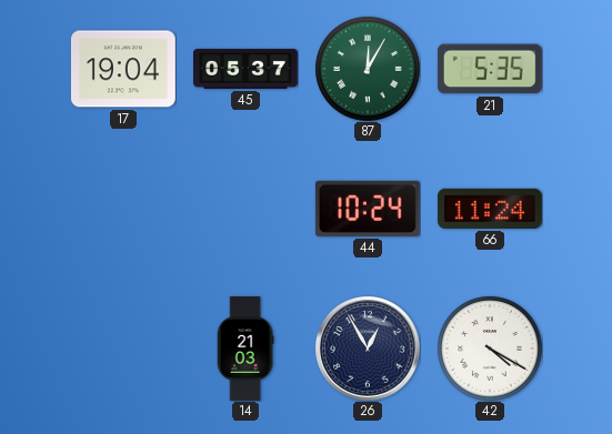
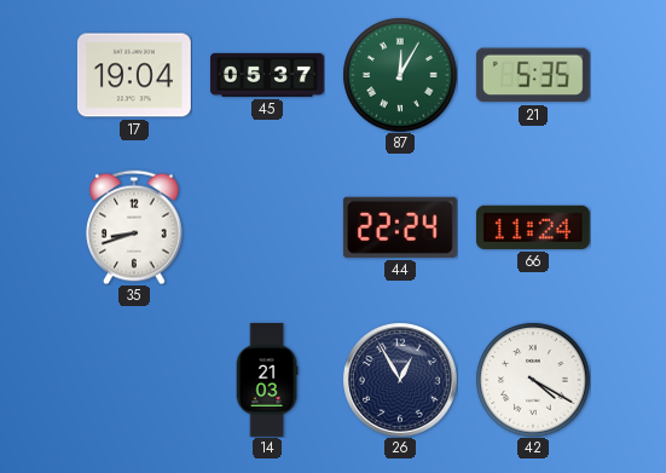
35: none -> 8:42
44: 10:24 -> 22:24
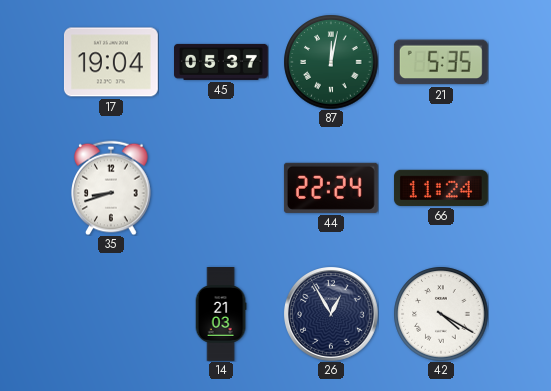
87: 12:05 -> 12:02
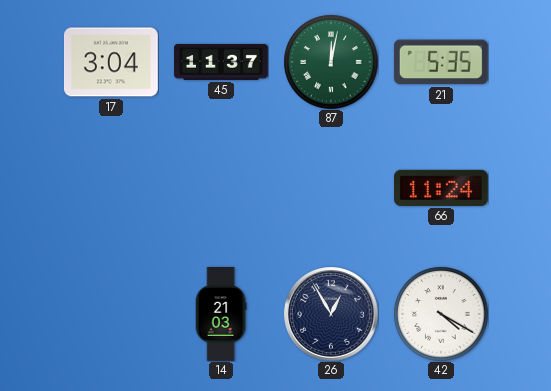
17: 19:04 -> 3:04
45: 05:37 -> 11:37
35: 8:42 -> none
44: 22:24 -> none
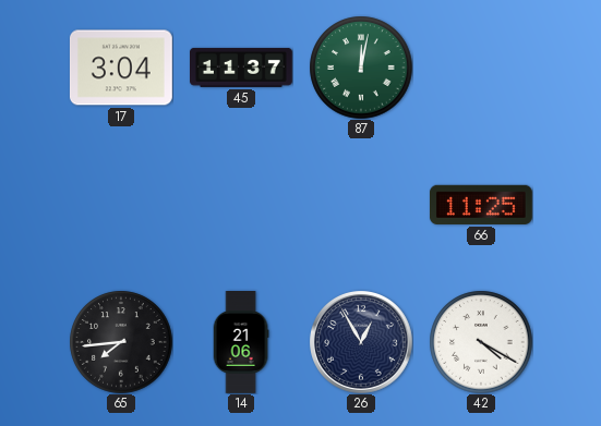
21: 5:35 -> none
66: 11:24 -> 11:25
65: none -> 7:44
14: 21:03 -> 21:06
